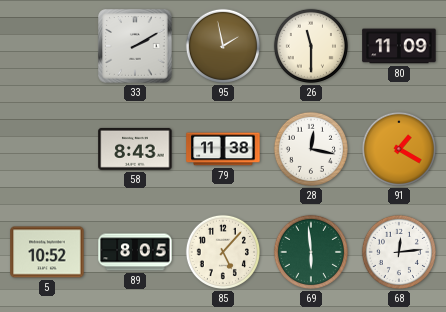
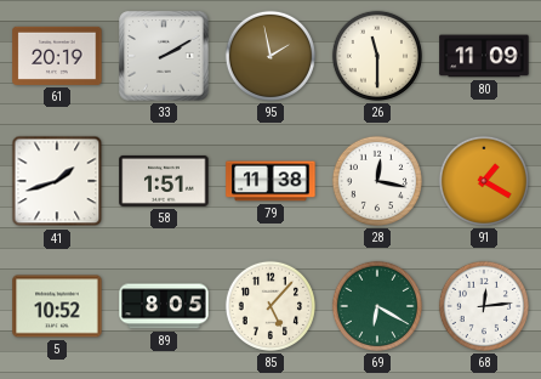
61: none -> 20:19
41: none -> 1:42
58: 8:43 -> 1:51
69: 5:59 -> 6:20
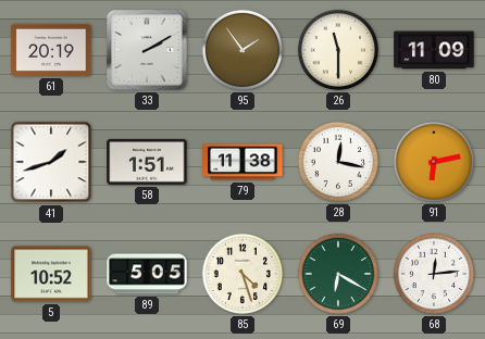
95: 1:58 -> 1:54
91: 1:20 -> 6:13
89: 8:05 -> 5:05
85: 5:07 -> 4:27
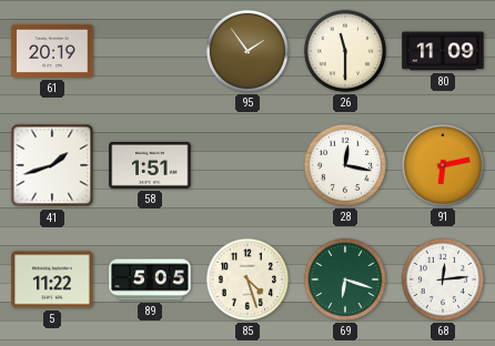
33: 2:10 -> none
79: 11:38 -> none
5: 10:52 -> 11:22
69: 6:20 -> 6:18
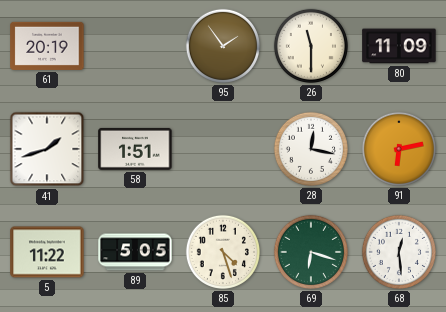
68: 12:14 -> 12:29
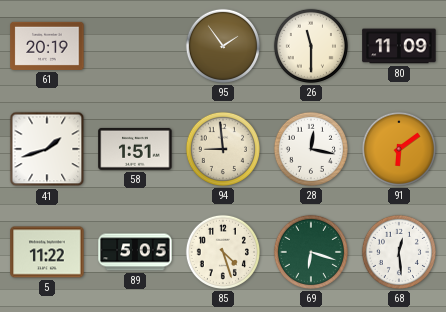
94: none -> 8:59
91: 6:13 -> 6:09
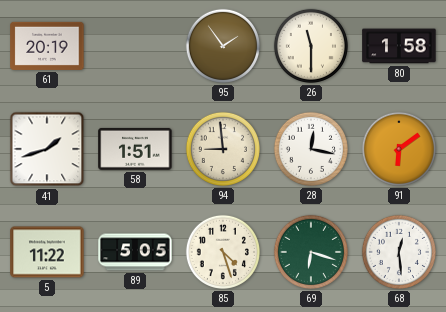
80: 11:09 -> 1:58
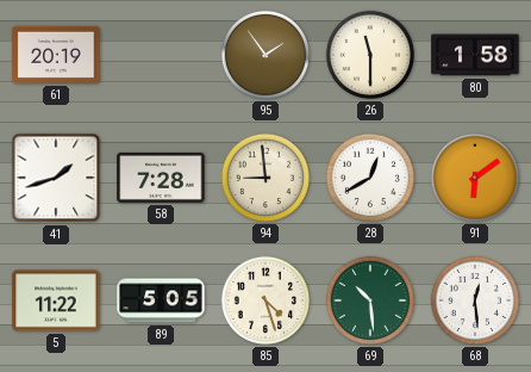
58: 1:51 -> 7:28
28: 12:17 -> 12:40
69: 6:18 -> 10:29
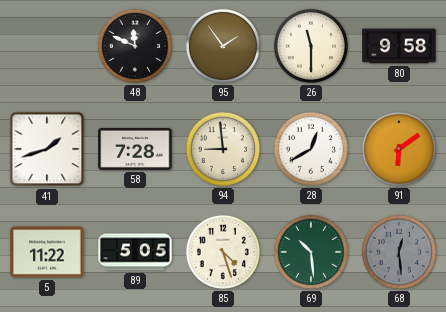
61: 20:19 -> none
48: none -> 11:49
80: 1:58 -> 9:58
68 dial: white -> grey
